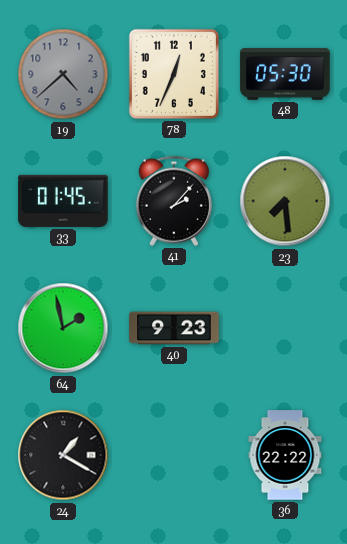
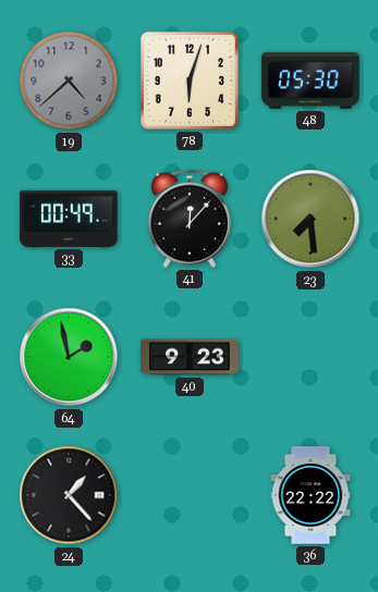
78: 12:34 -> 6:03
33: 01:45 -> 00:49
41: 2:07 -> 12:07
24: 1:20 -> 1:23
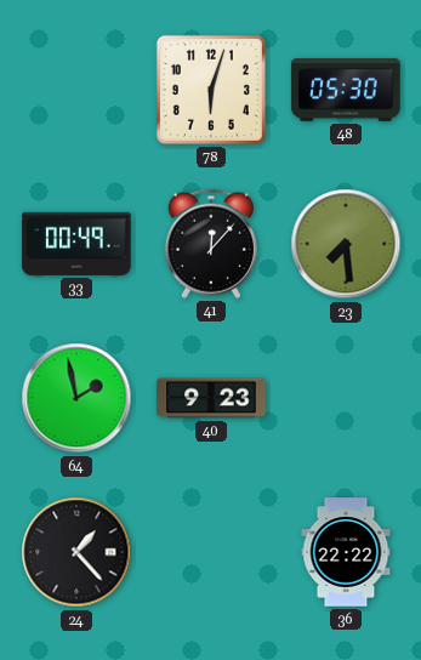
19: 4:38 -> none
